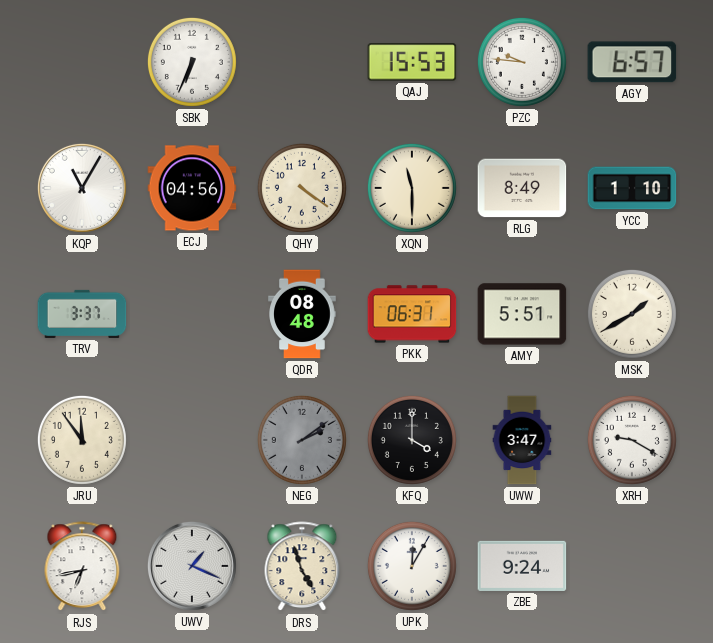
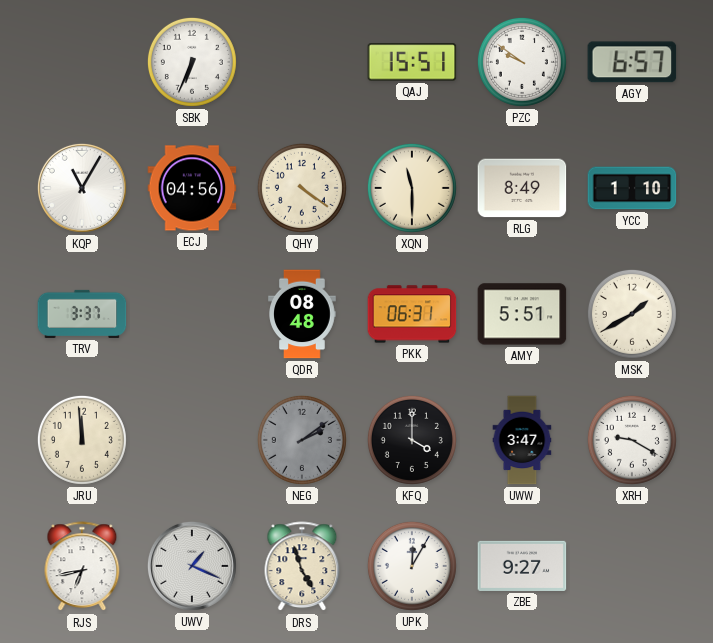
QAJ: 15:53 -> 15:51
PZC: 9:46 -> 9:51
JRU: 11:54 -> 11:59
ZBE: 9:24 -> 9:27
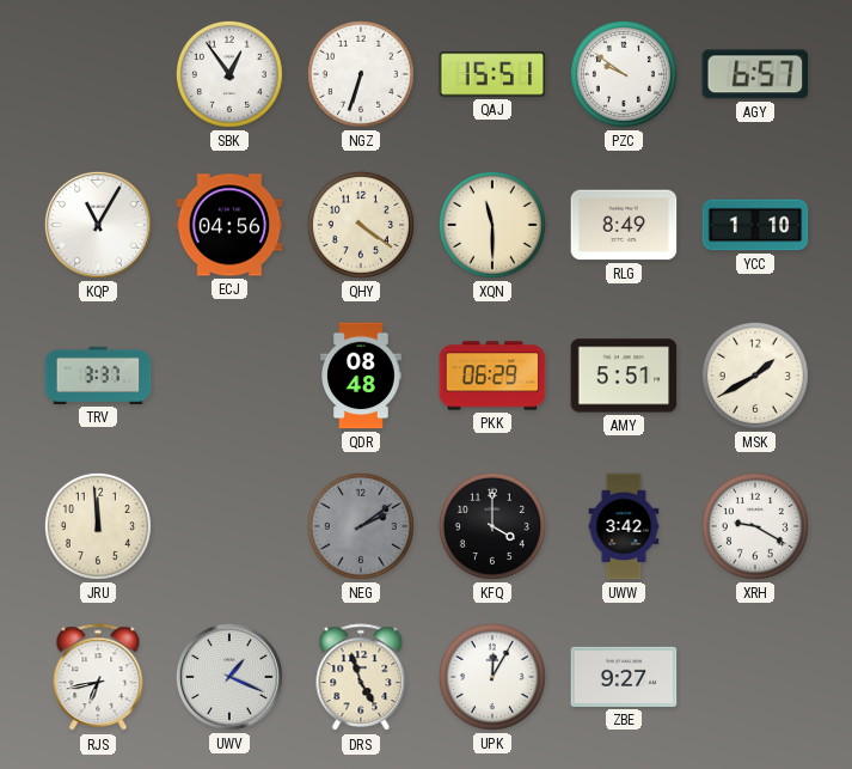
SBK: 6:34 -> 12:54
NGZ: none -> 6:33
PKK: 06:31 -> 06:29
UWW: 3:47 -> 3:42
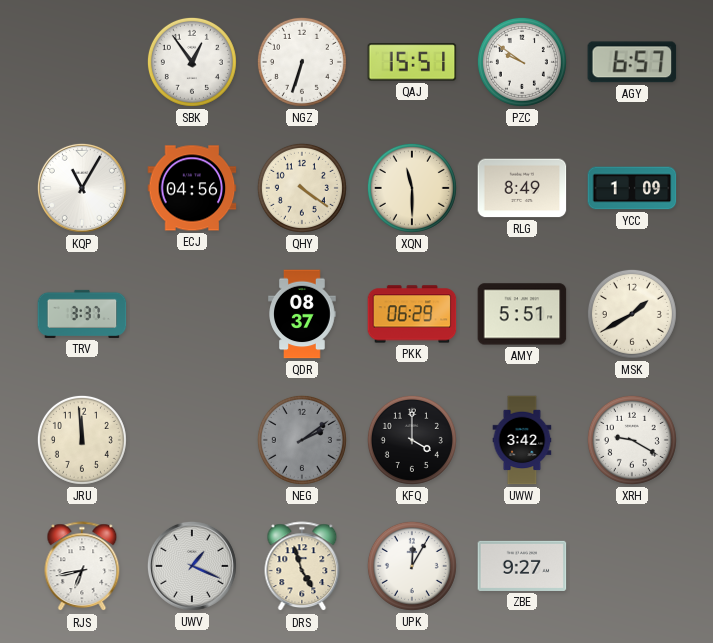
YCC: 1:10 -> 1:09
QDR: 08:48 -> 08:37
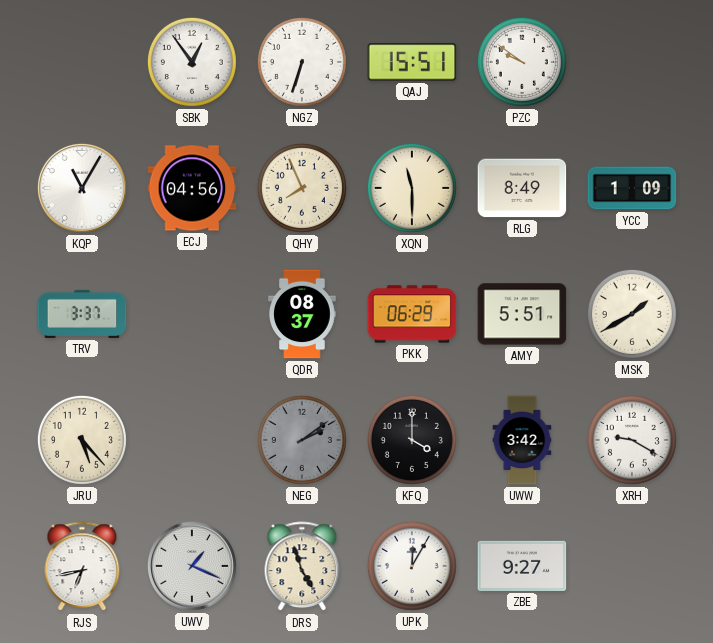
AGY: 6:57 -> none
QHY: 4:21 -> 7:56
JRU: 11:59 -> 5:23
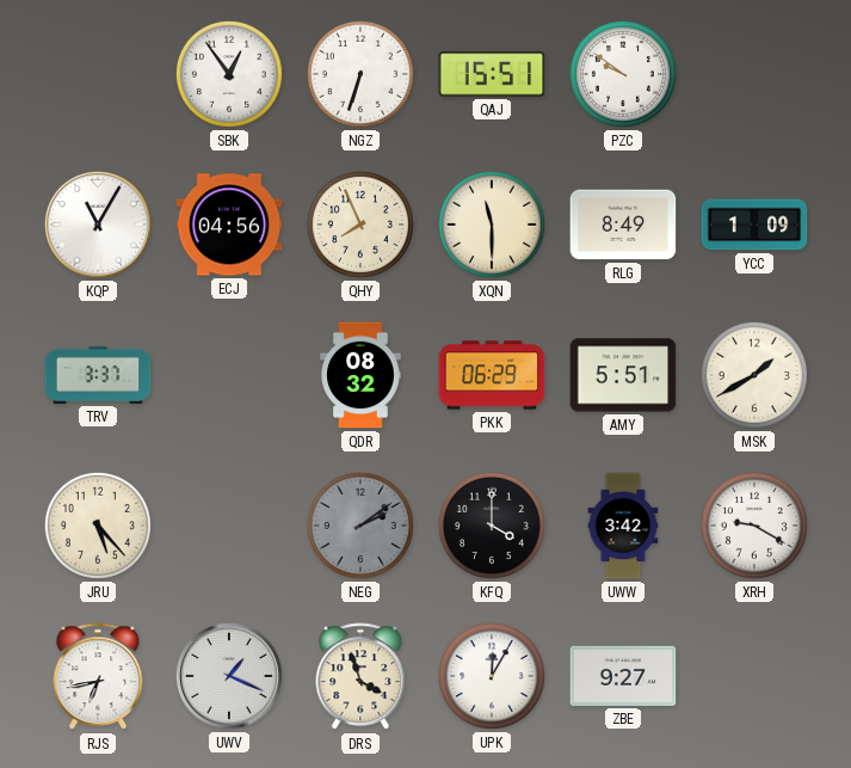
QDR: 08:37 -> 08:32
DRS: 4:57 -> 3:57
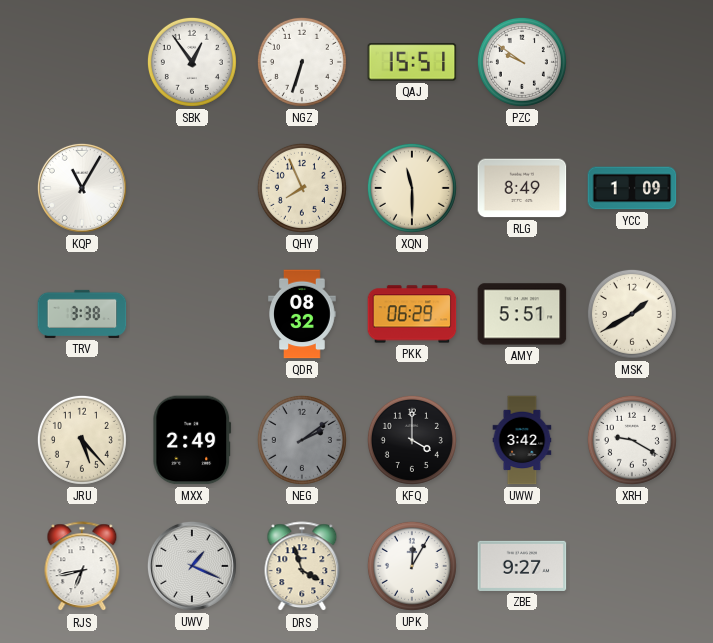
ECJ: 04:56 -> none
TRV: 3:37 -> 3:38
MXX: none -> 2:49
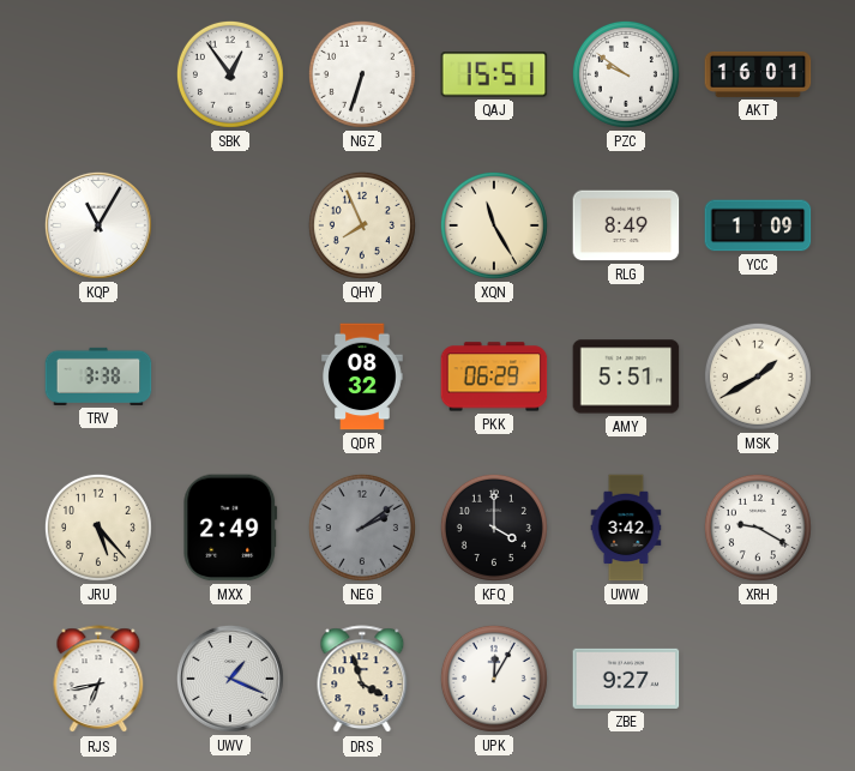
AKT: none -> 16:01
XQN: 11:30 -> 11:25
